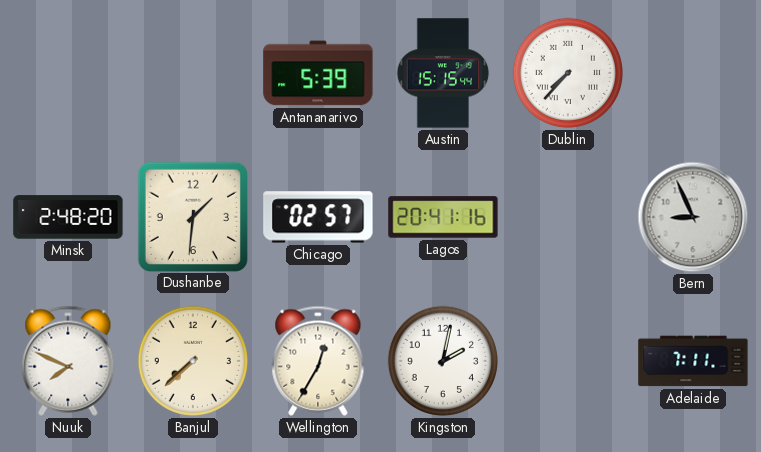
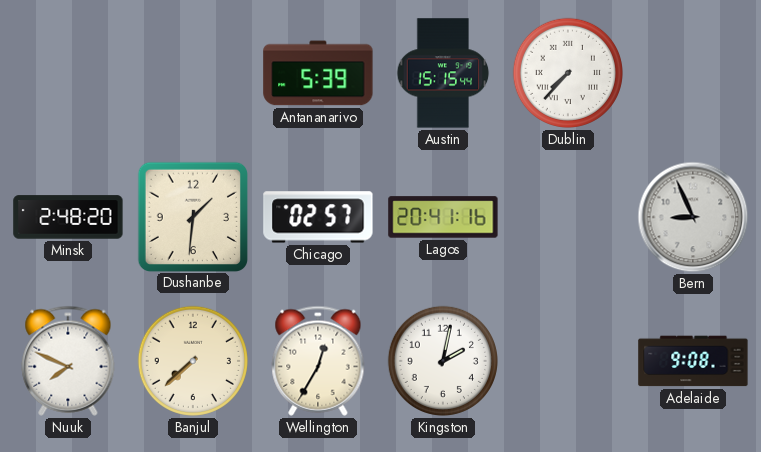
Adelaide: 7:11 -> 9:08
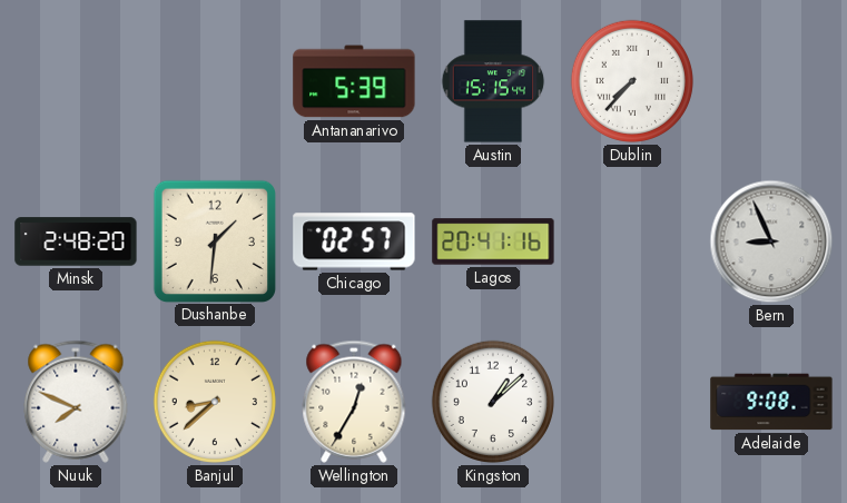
Banjul: 7:38 -> 8:38
Kingston: 2:02 -> 1:08
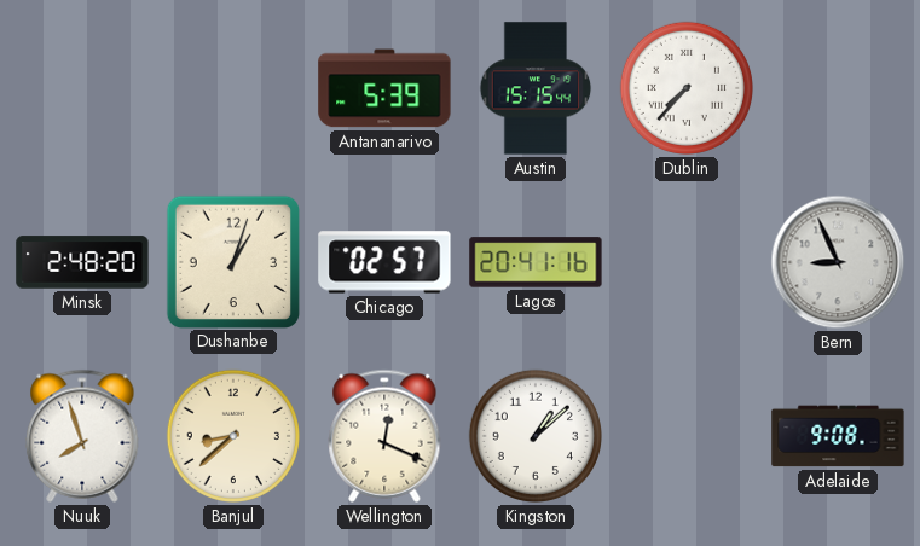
Dushanbe: 1:31 -> 1:03
Nuuk: 7:49 -> 7:57
Wellington: 12:35 -> 12:19
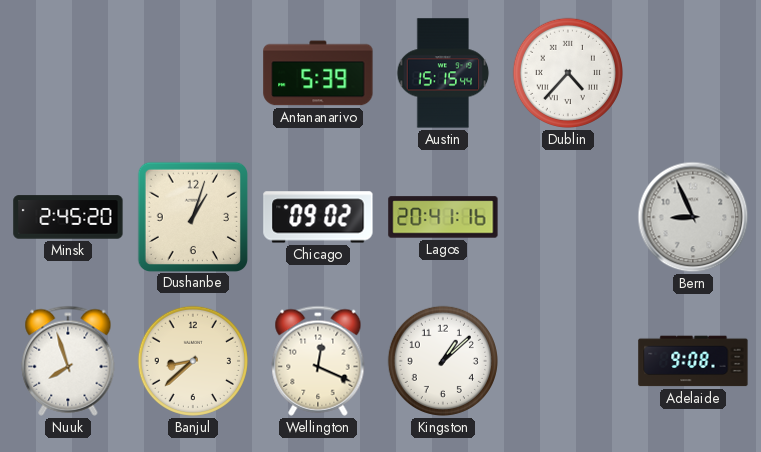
Dublin: 7:37 -> 4:37
Minsk: 2:48 -> 2:45
Chicago: 02:57 -> 09:02
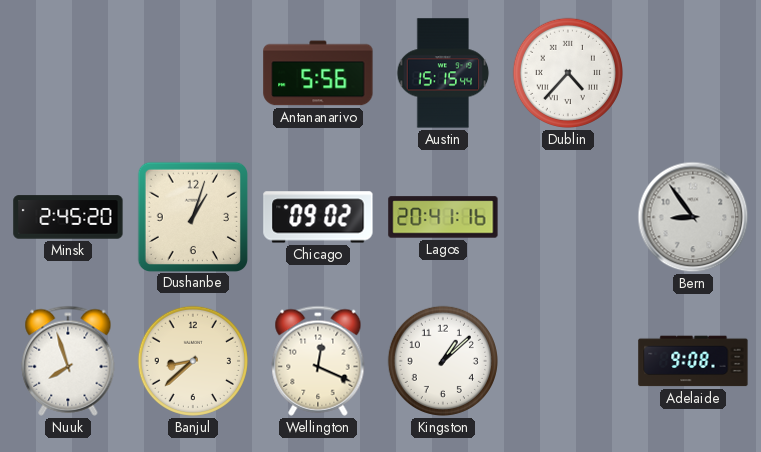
Antananarivo: 5:39 -> 5:56
Bern: 8:56 -> 8:54
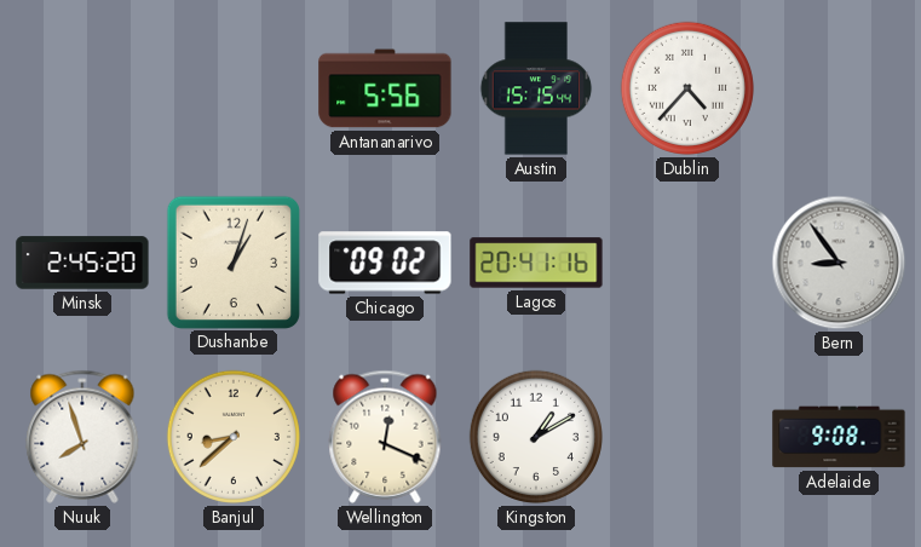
Kingston: 1:08 -> 1:10
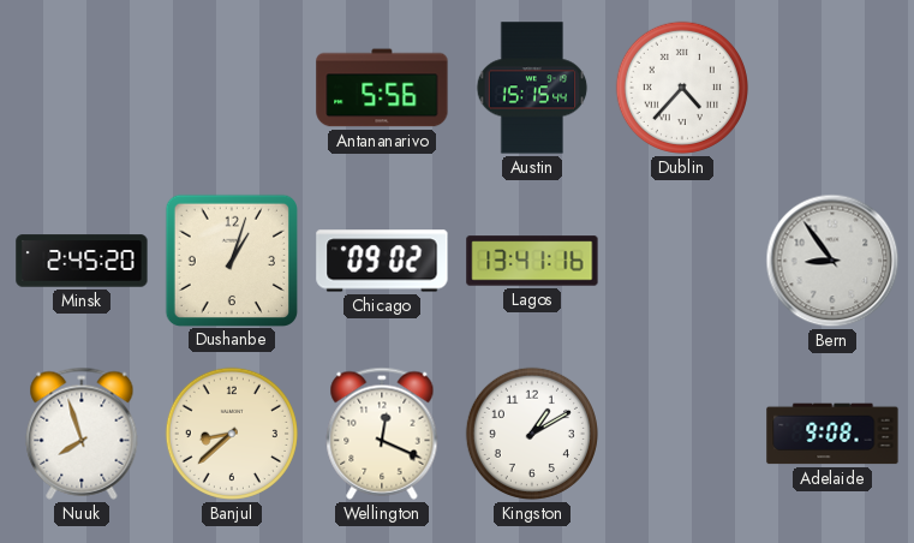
Lagos: 20:41 -> 13:41
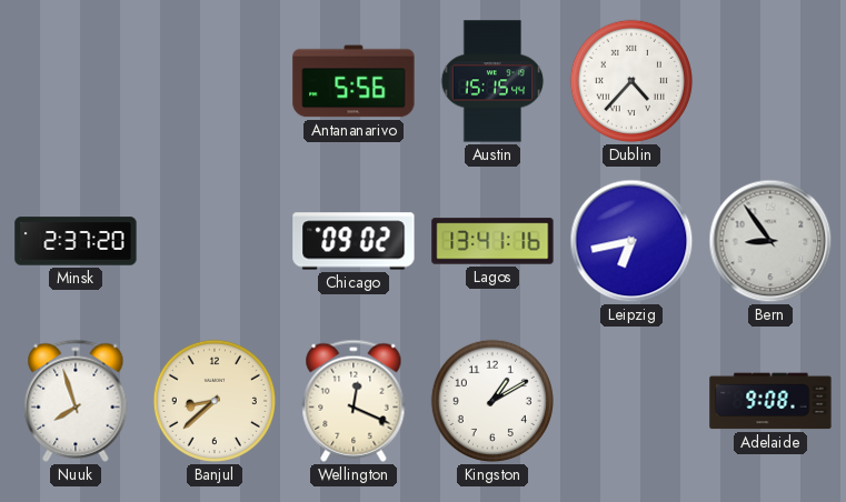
Minsk: 2:45 -> 2:37
Dushanbe: 1:03 -> none
Leipzig: none -> 6:43
